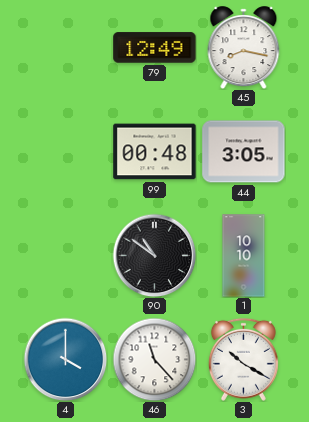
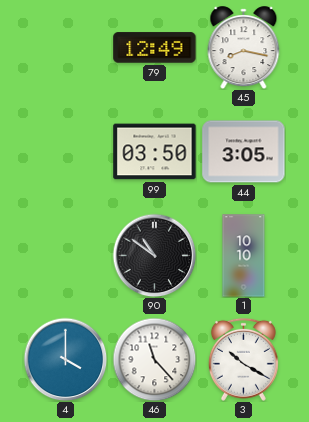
99: 00:48 -> 03:50
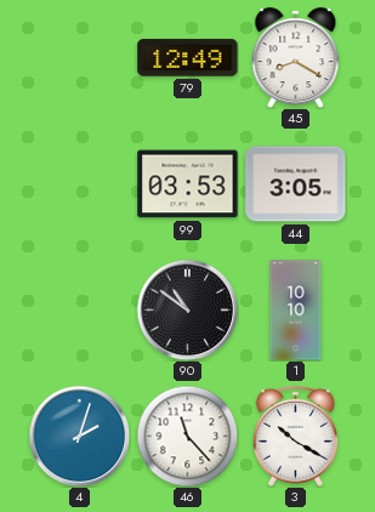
45: 8:17 -> 8:20
99: 03:50 -> 03:53
4: 4:00 -> 2:03
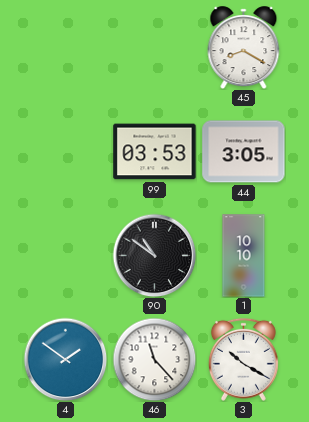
79: 12:49 -> none
4: 2:03 -> 1:51
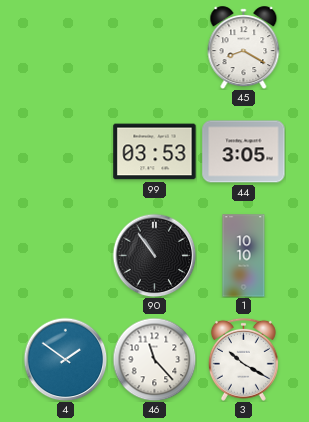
90: 10:51 -> 10:54
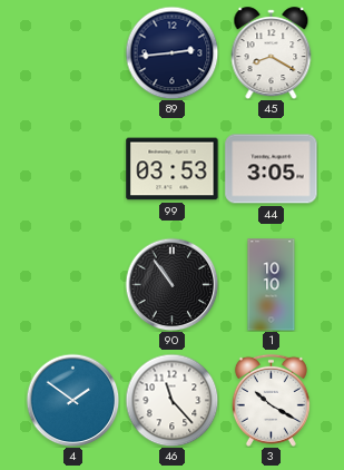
89: none -> 2:44
